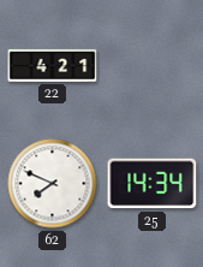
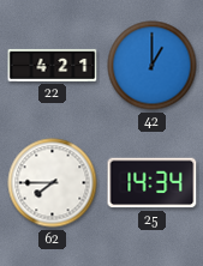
42: none -> 1:00
62: 7:49 -> 7:45
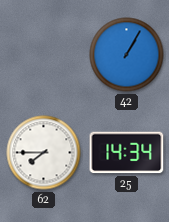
22: 4:21 -> none
42: 1:00 -> 1:05
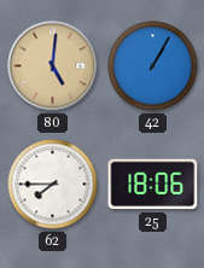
80: none -> 5:01
25: 14:34 -> 18:06
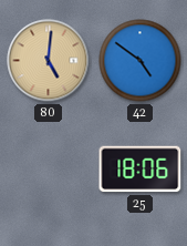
42: 1:05 -> 4:51
62: 7:45 -> none
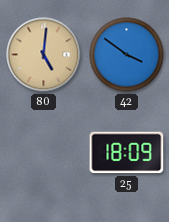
42: 4:51 -> 3:51
25: 18:06 -> 18:09
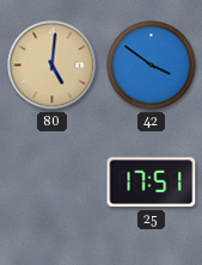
25: 18:09 -> 17:51
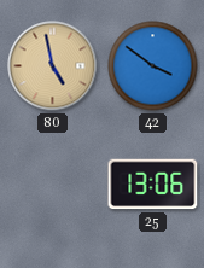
80: 5:01 -> 4:58
25: 17:51 -> 13:06
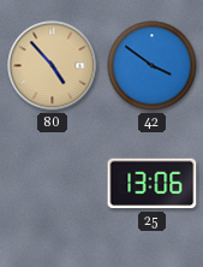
80: 4:58 -> 4:53
